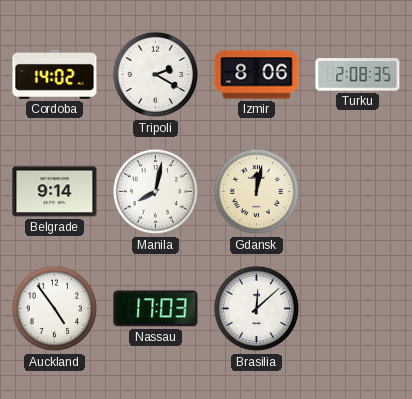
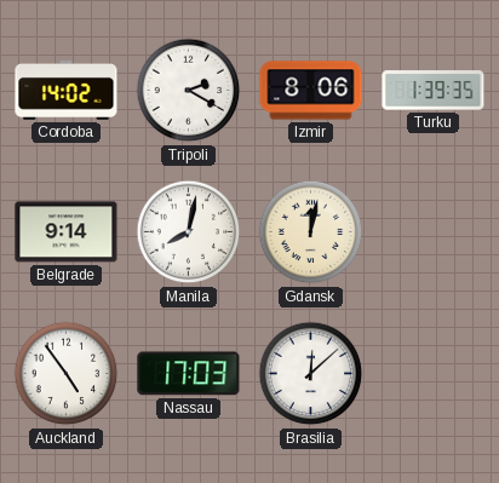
Turku: 2:08 -> 1:39
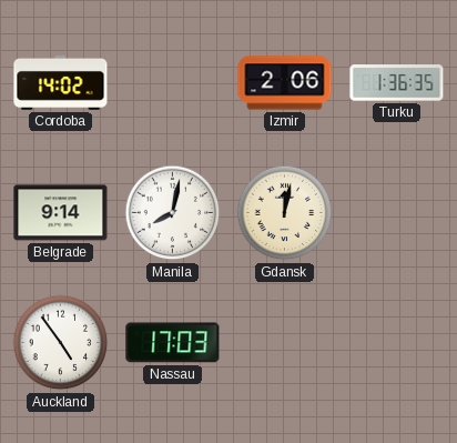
Tripoli: 2:20 -> none
Izmir: 8:06 -> 2:06
Turku: 1:39 -> 1:36
Brasilia: 12:08 -> none
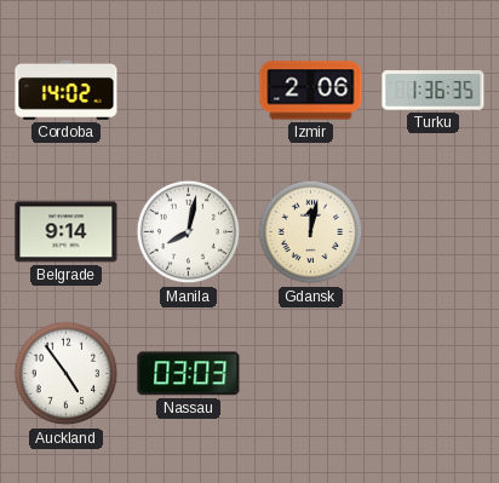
Nassau: 17:03 -> 03:03
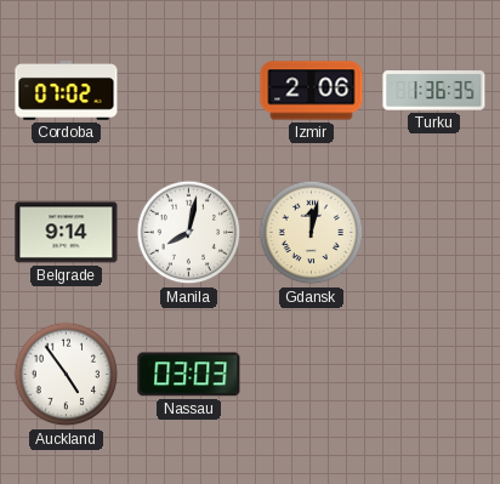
Cordoba: 14:02 -> 07:02
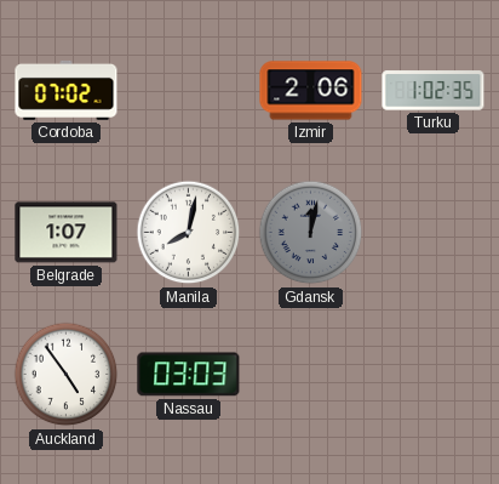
Turku: 1:36 -> 1:02
Belgrade: 9:14 -> 1:07
Gdansk dial: cream -> grey
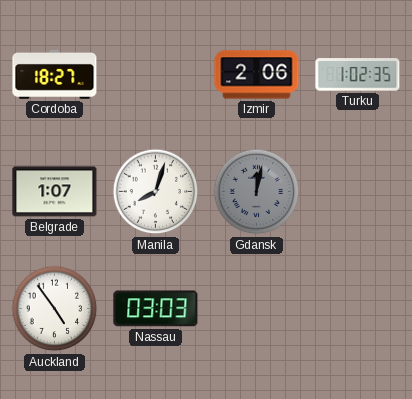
Cordoba: 07:02 -> 18:27
Manila: 8:02 -> 8:03
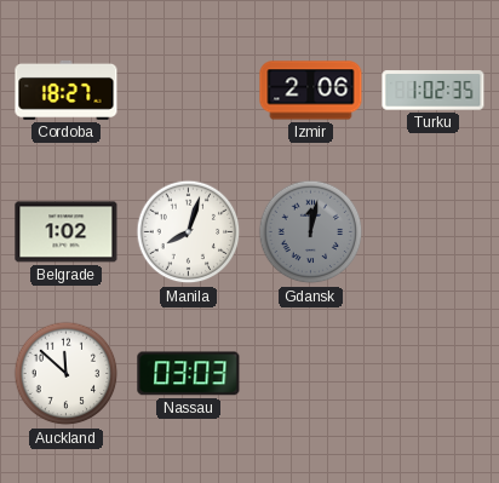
Belgrade: 1:07 -> 1:02
Auckland: 4:54 -> 11:52
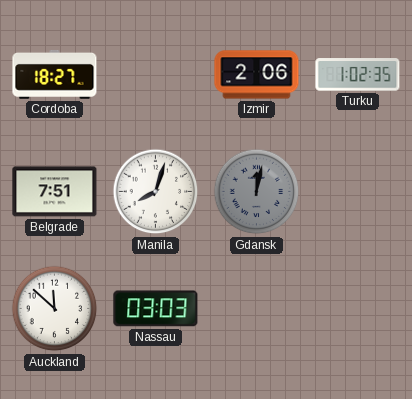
Belgrade: 1:02 -> 7:51
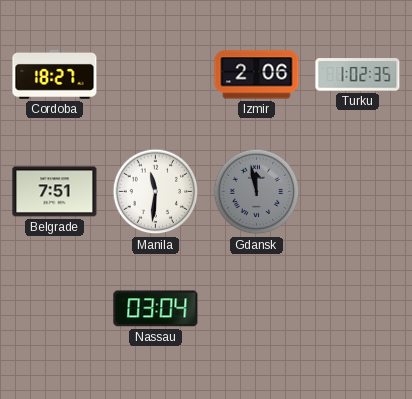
Manila: 8:03 -> 11:31
Gdansk: 12:02 -> 11:58
Auckland: 11:52 -> none
Nassau: 03:03 -> 03:04
